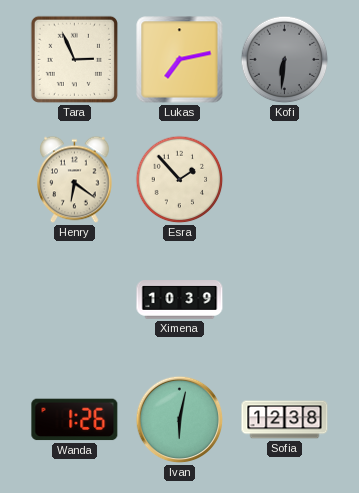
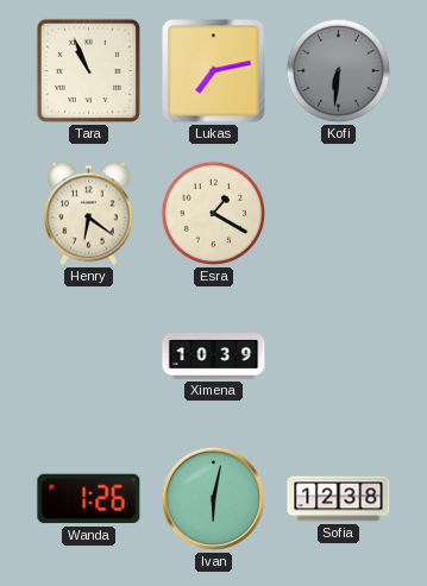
Tara: 2:56 -> 10:56
Esra: 1:53 -> 1:20
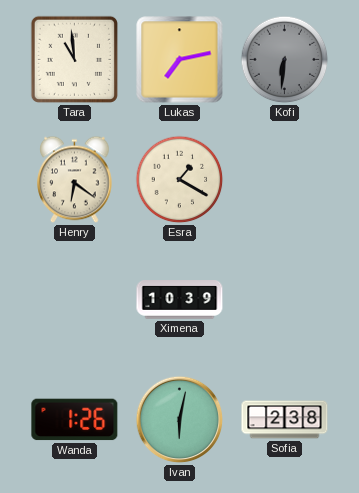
Tara: 10:56 -> 10:59
Sofia: 12:38 -> 2:38
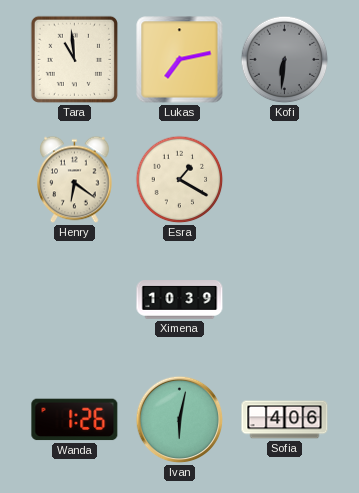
Sofia: 2:38 -> 4:06
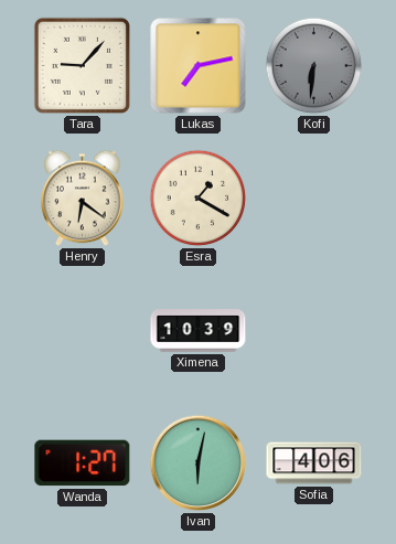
Tara: 10:59 -> 9:07
Wanda: 1:26 -> 1:27
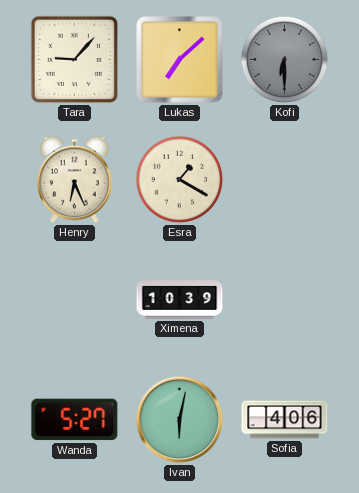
Lukas: 7:13 -> 7:08
Kofi: 6:31 -> 6:30
Henry: 6:21 -> 6:26
Wanda: 1:27 -> 5:27
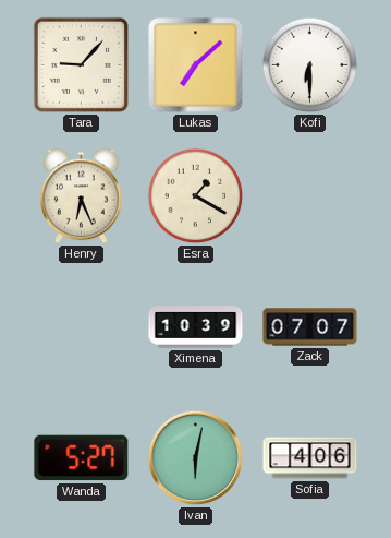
Kofi dial: grey -> white
Zack: none -> 07:07
